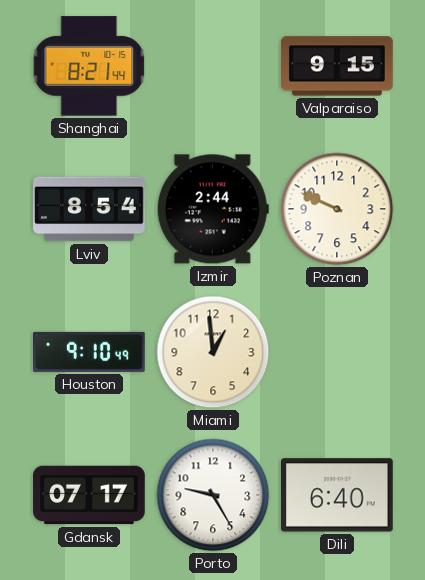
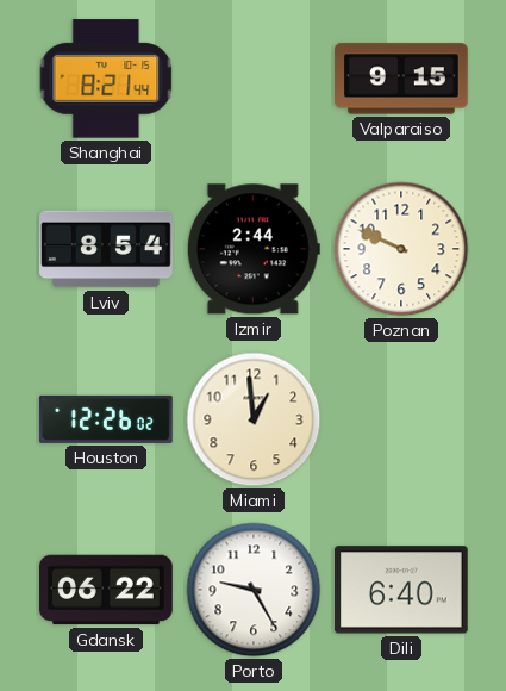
Houston: 9:10 -> 12:26
Gdansk: 07:17 -> 06:22
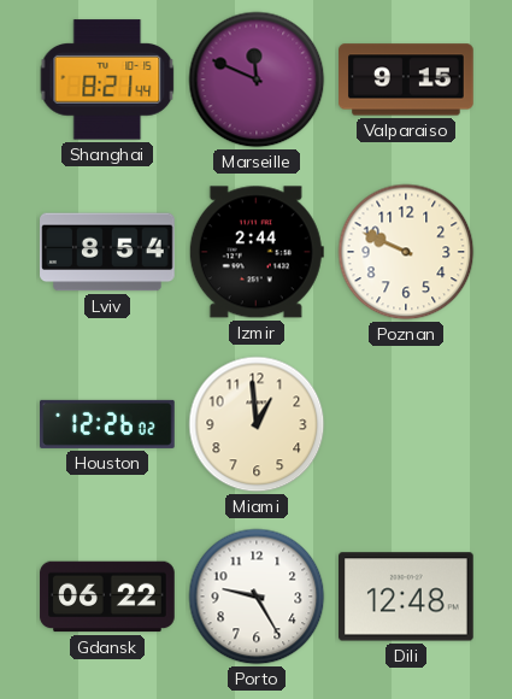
Marseille: none -> 11:49
Dili: 6:40 -> 12:48
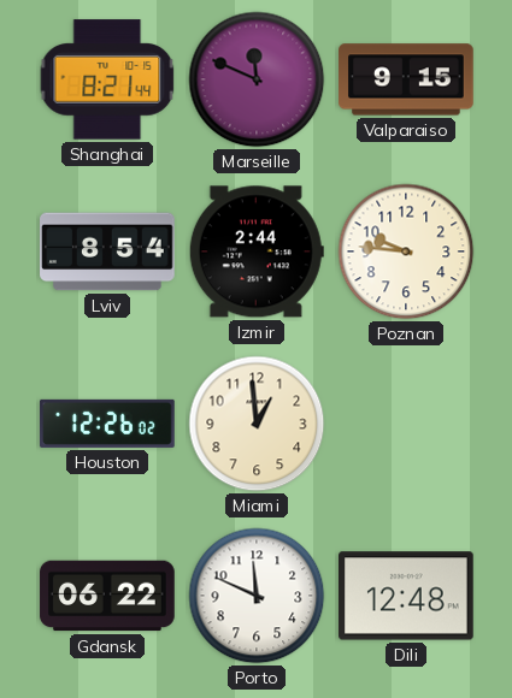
Poznan: 9:49 -> 9:46
Porto: 9:25 -> 11:49
